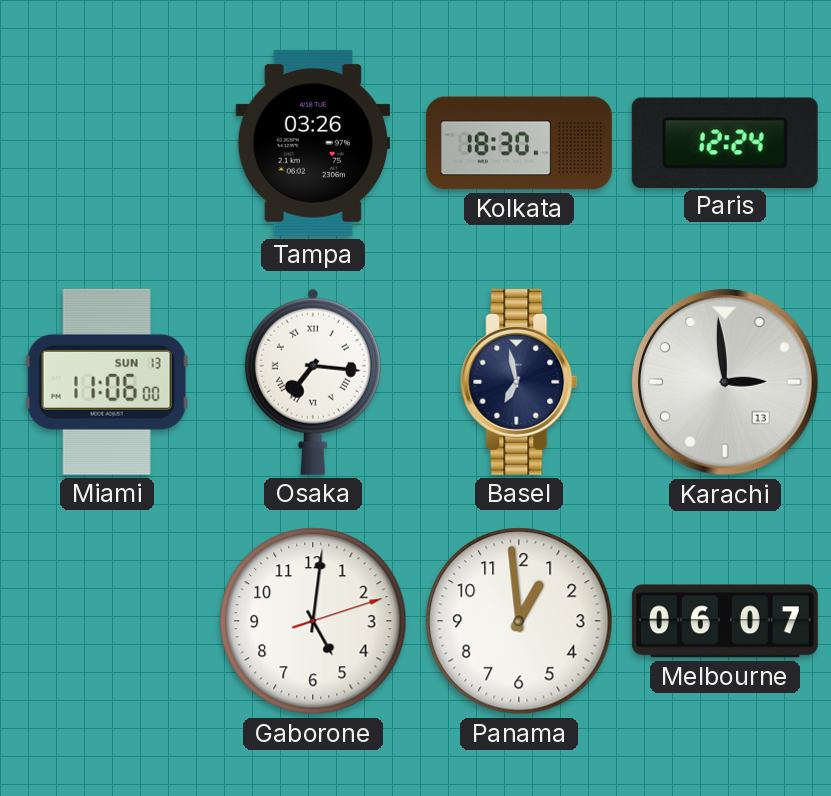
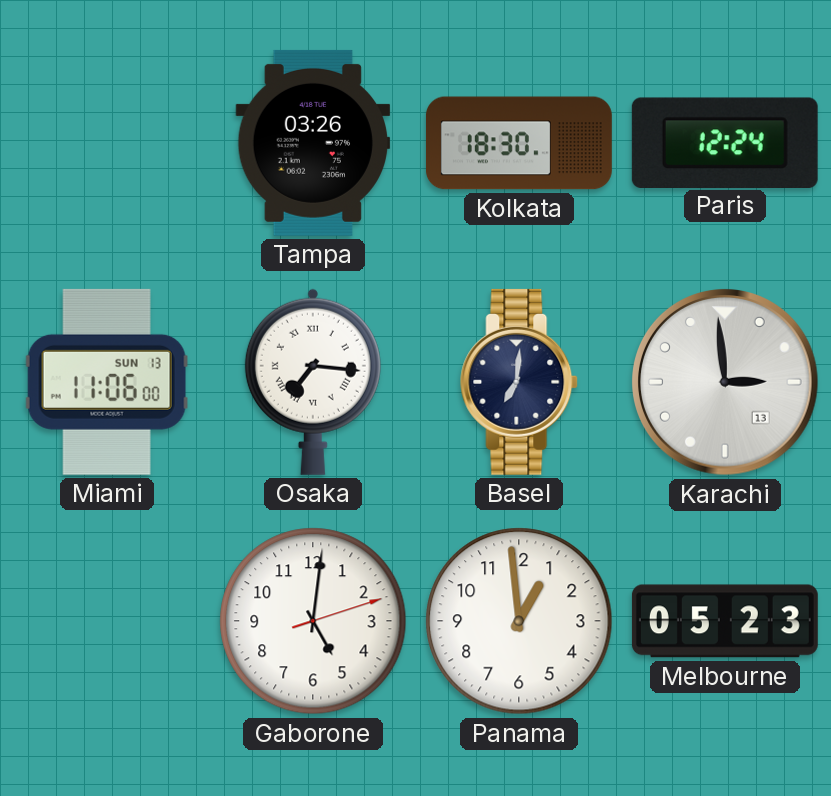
Basel: 6:58 -> 7:01
Melbourne: 06:07 -> 05:23
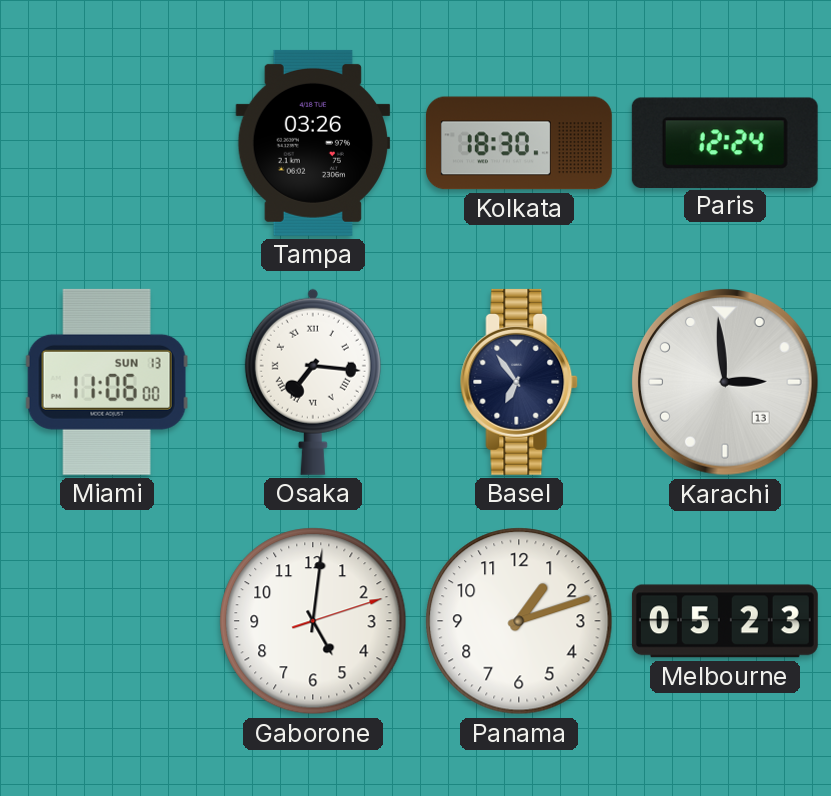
Basel: 7:01 -> 6:54
Panama: 12:59 -> 1:12
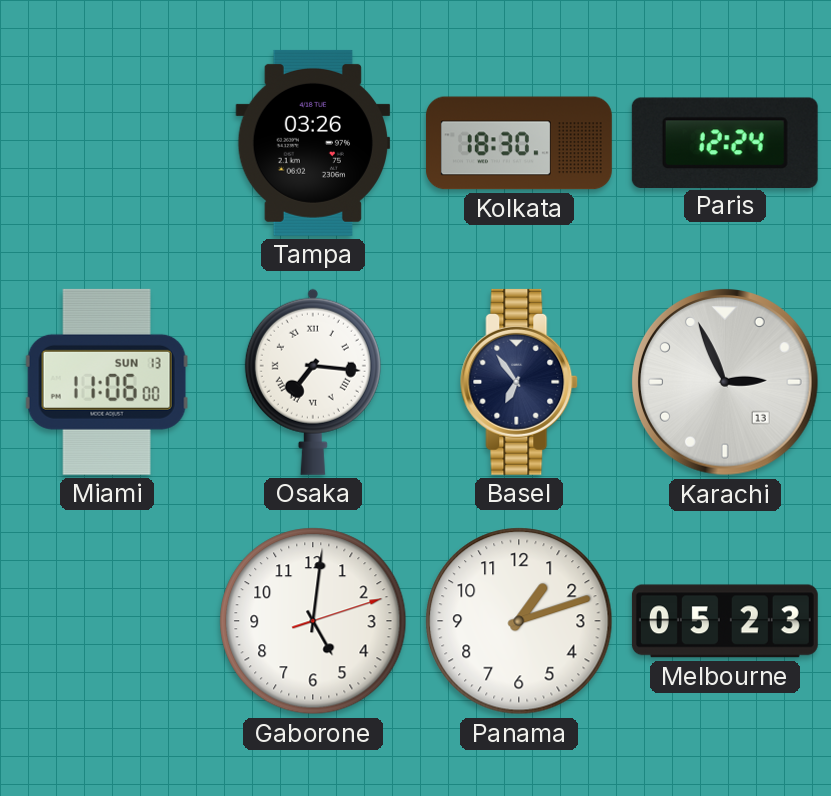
Karachi: 2:59 -> 2:56
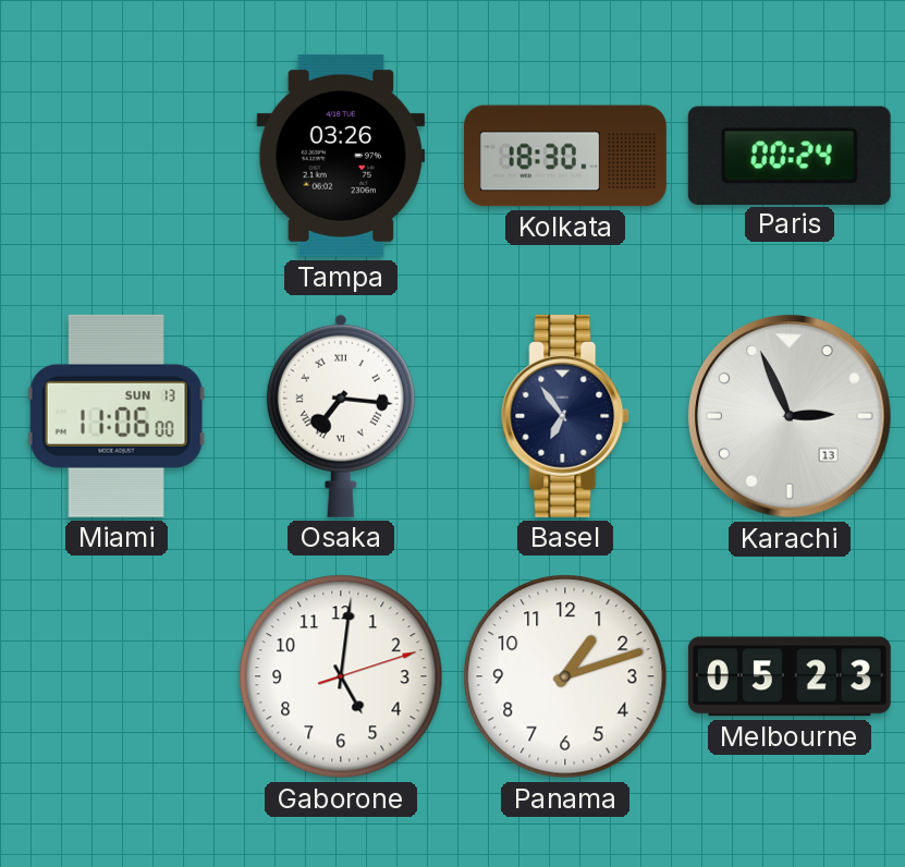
Paris: 12:24 -> 00:24
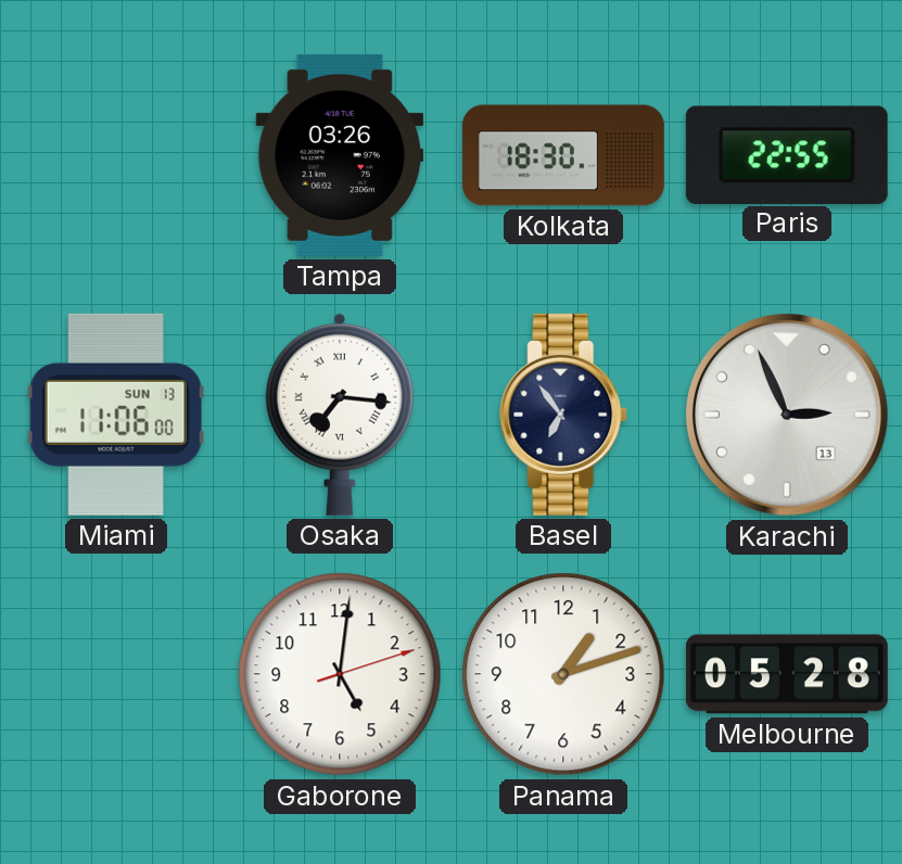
Paris: 00:24 -> 22:55
Melbourne: 05:23 -> 05:28
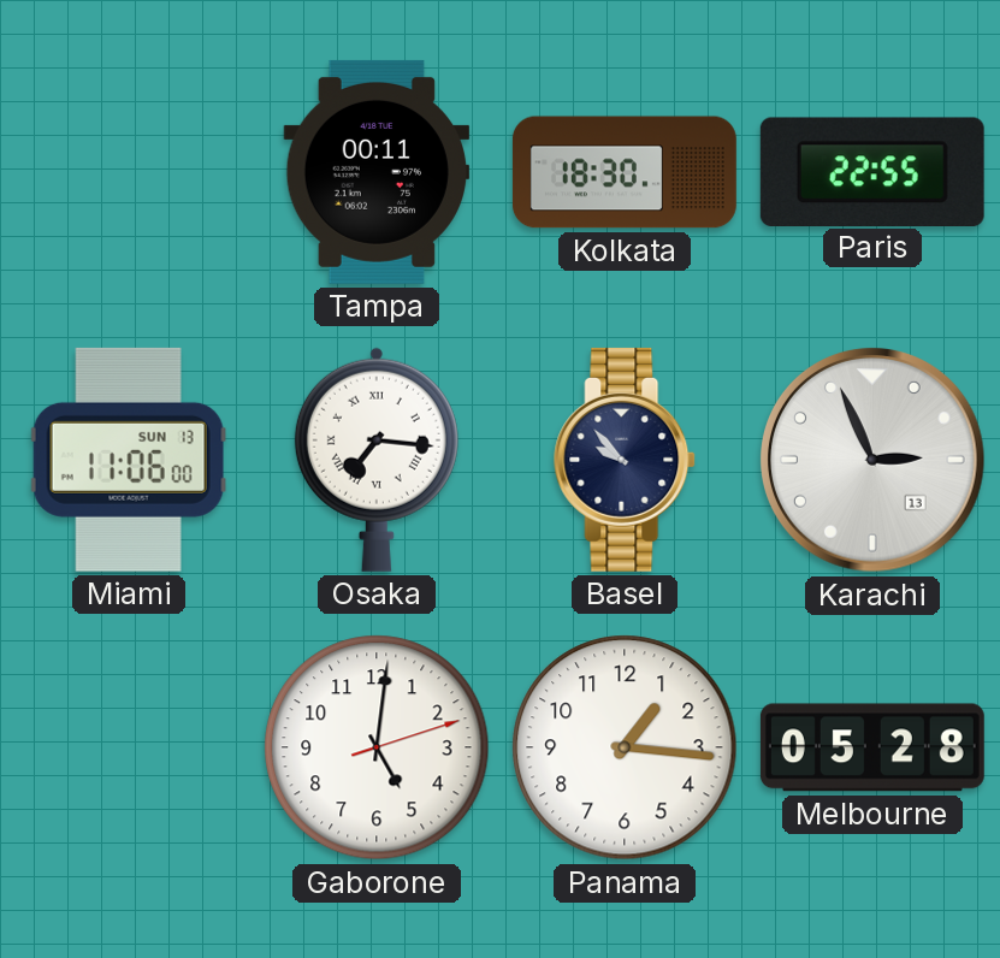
Tampa: 03:26 -> 00:11
Basel: 6:54 -> 9:53
Panama: 1:12 -> 1:16
